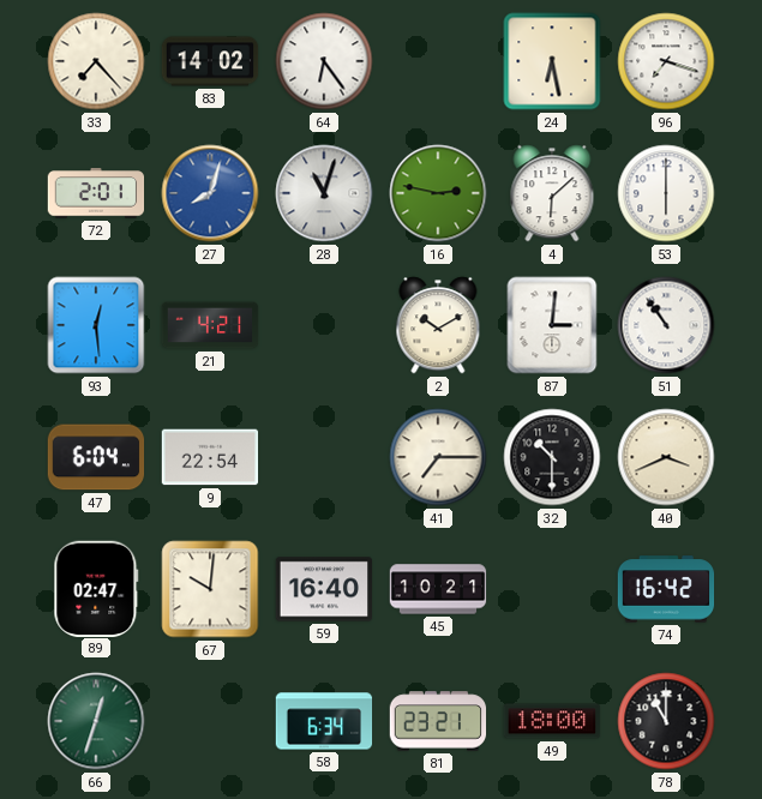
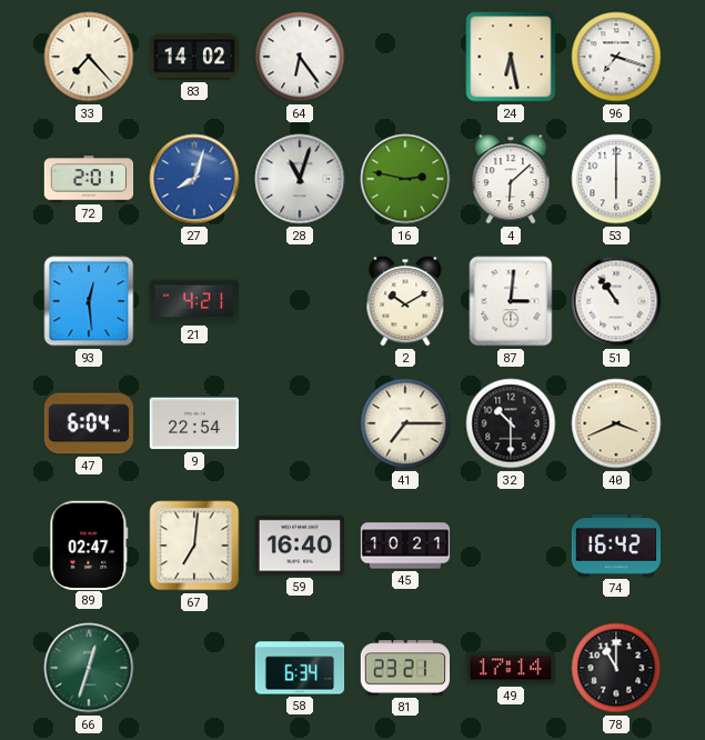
67: 10:01 -> 7:01
49: 18:00 -> 17:14
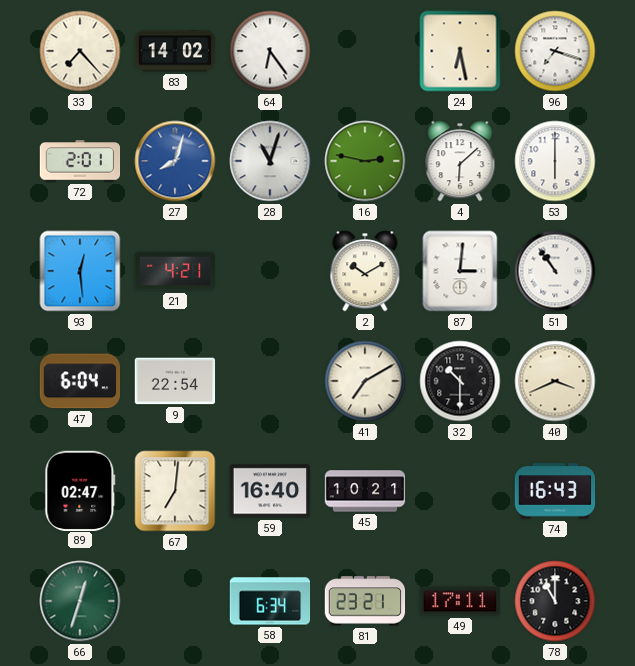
41: 7:15 -> 7:10
74: 16:42 -> 16:43
49: 17:14 -> 17:11
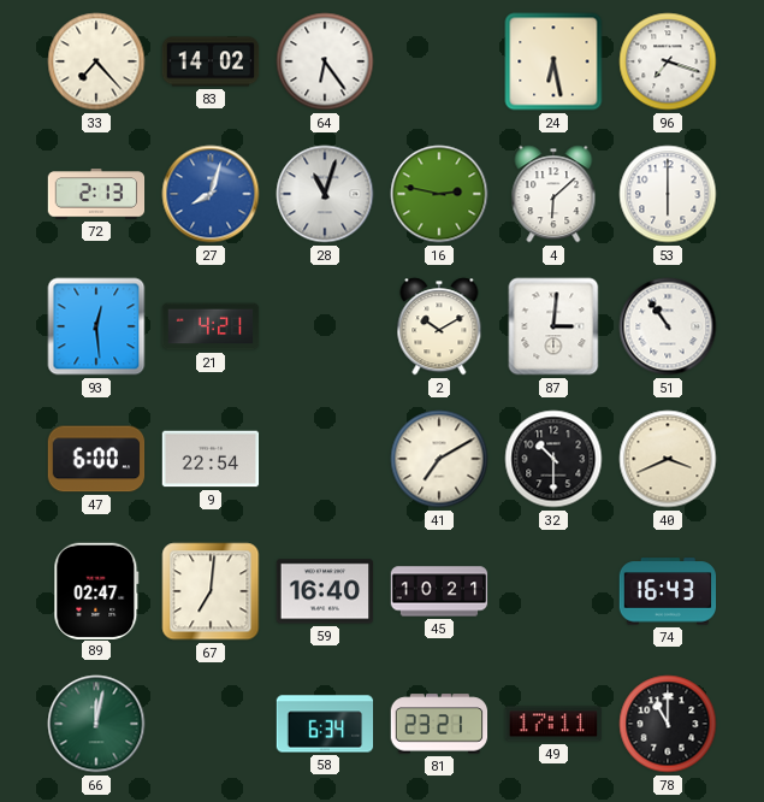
72: 2:01 -> 2:13
47: 6:04 -> 6:00
66: 12:33 -> 12:02
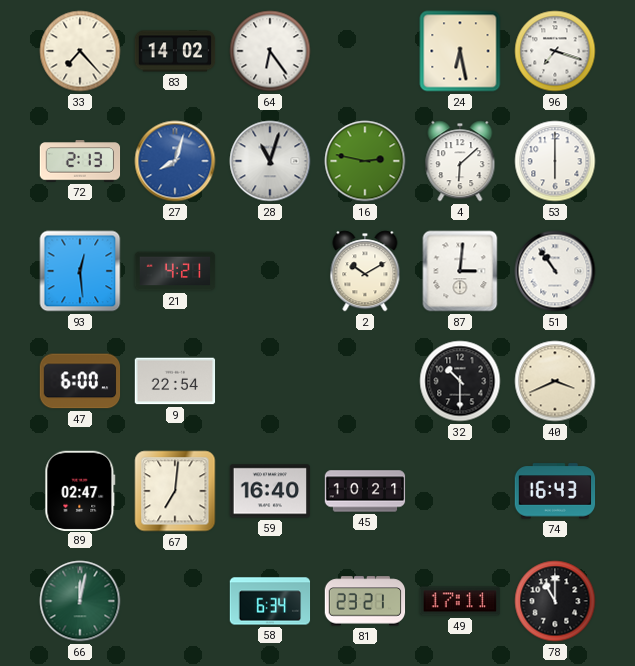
41: 7:10 -> none
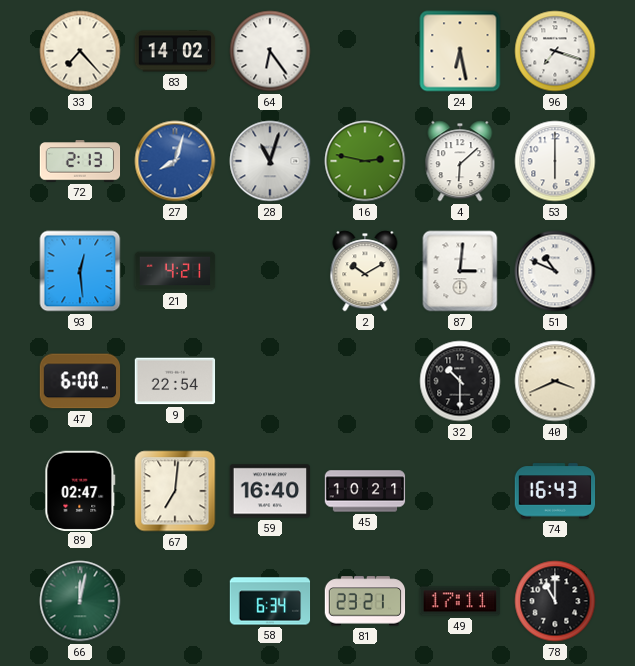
51: 10:54 -> 10:49
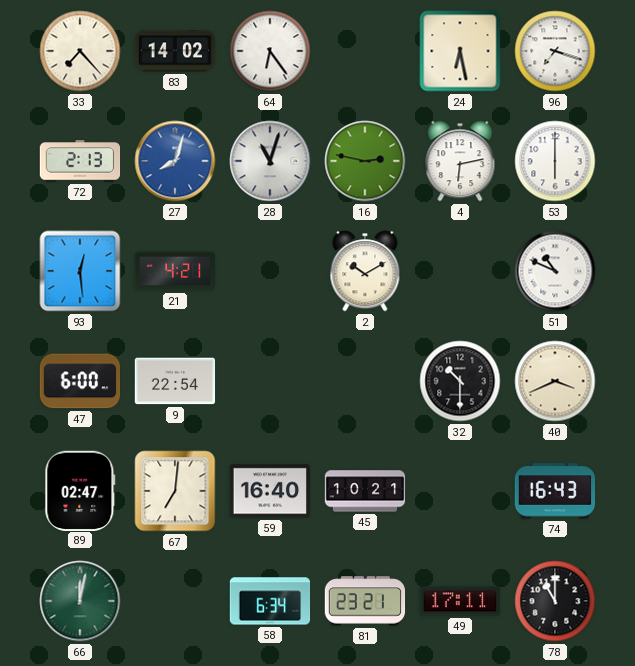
4: 6:08 -> 6:13
87: 3:01 -> none
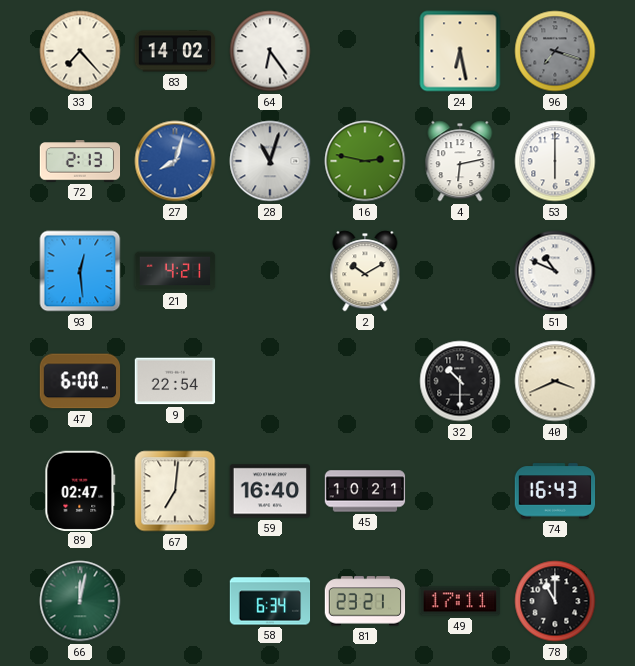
96 dial: white -> grey
